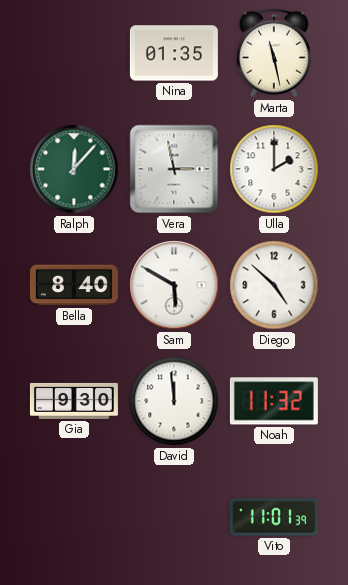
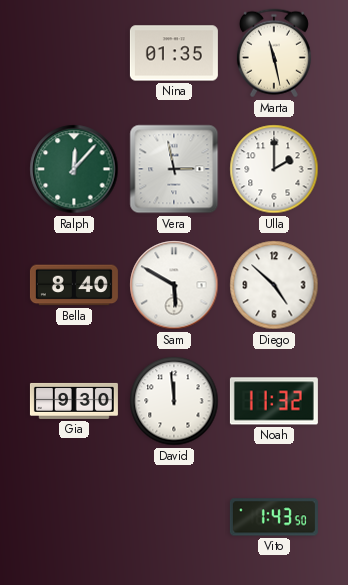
Vito: 11:01 -> 1:43
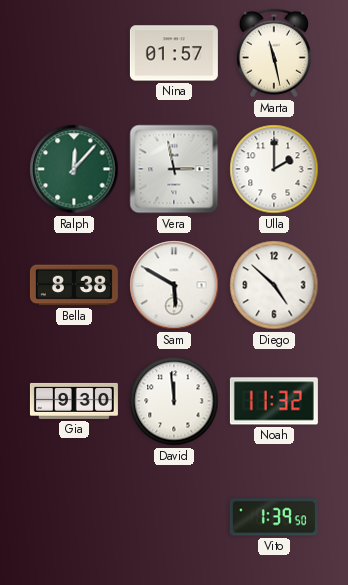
Nina: 01:35 -> 01:57
Bella: 8:40 -> 8:38
Vito: 1:43 -> 1:39
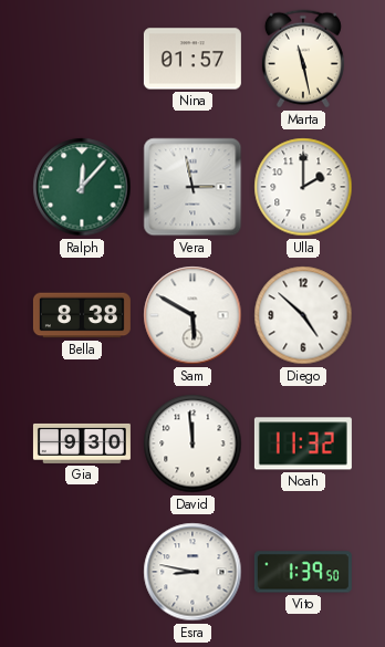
Esra: none -> 8:47
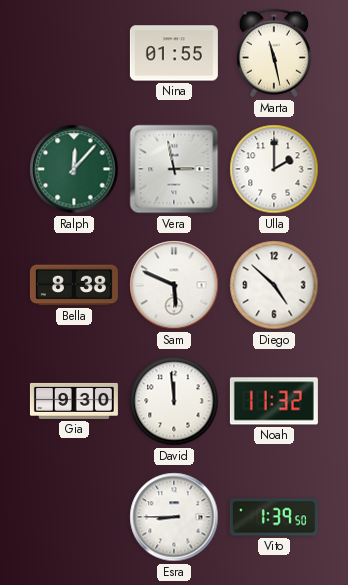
Nina: 01:57 -> 01:55
Sam: 5:50 -> 5:49
Esra: 8:47 -> 8:45
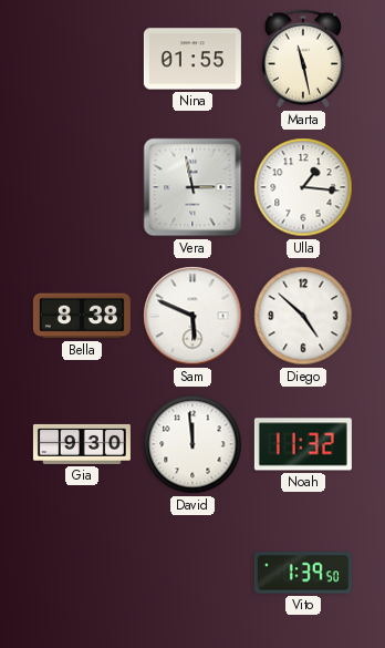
Ralph: 12:07 -> none
Ulla: 2:00 -> 1:16
Esra: 8:45 -> none
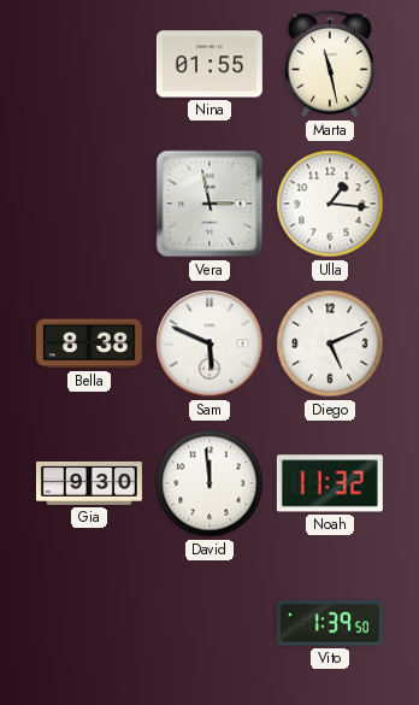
Diego: 4:52 -> 5:11
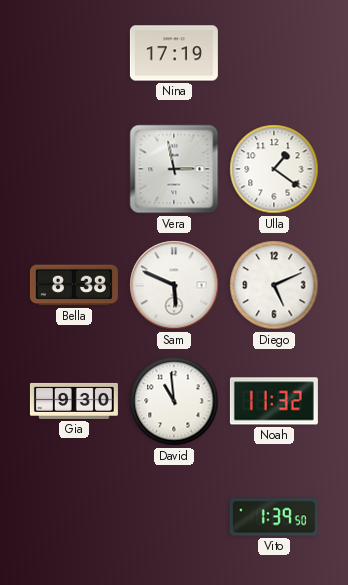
Nina: 01:55 -> 17:19
Marta: 11:28 -> none
Ulla: 1:16 -> 1:21
David: 11:59 -> 10:59
